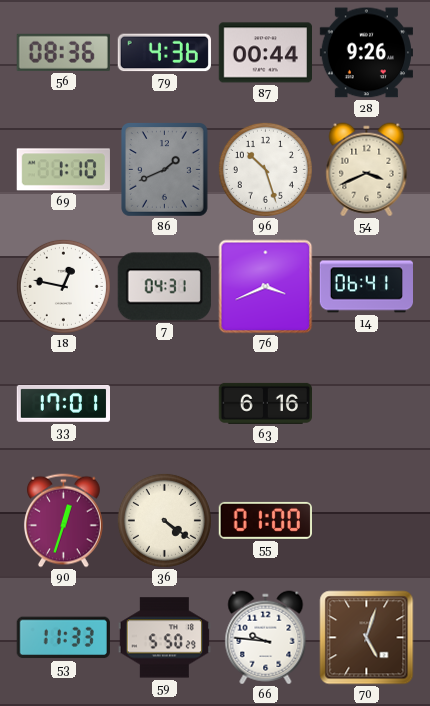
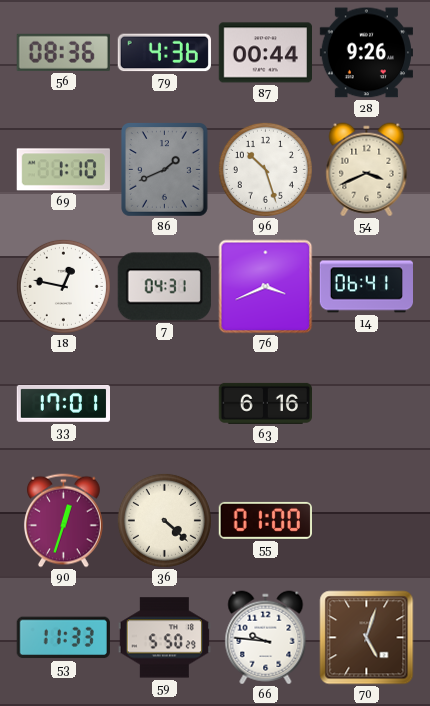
36: 4:21 -> 4:22
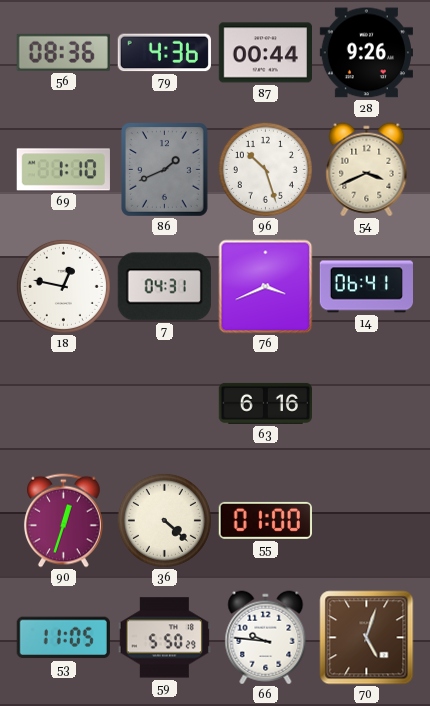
33: 17:01 -> none
53: 11:33 -> 11:05
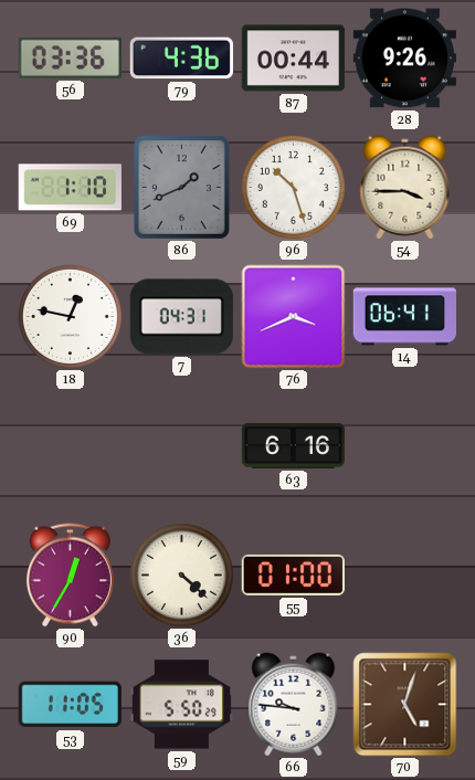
56: 08:36 -> 03:36
54: 3:41 -> 3:45
90: 12:33 -> 12:35
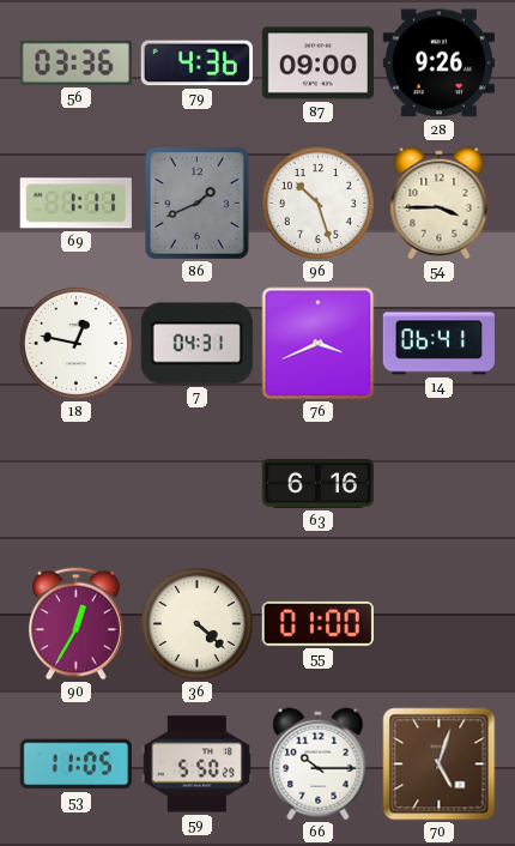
87: 00:44 -> 09:00
69: 1:10 -> 1:11
66: 9:46 -> 10:15
